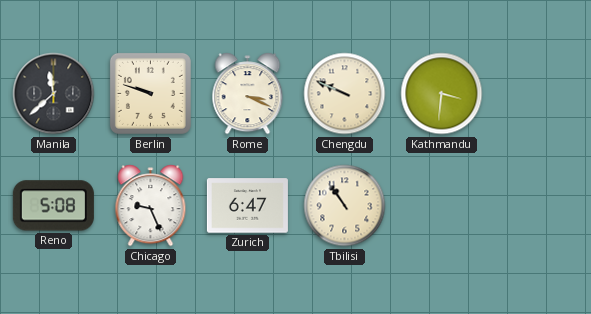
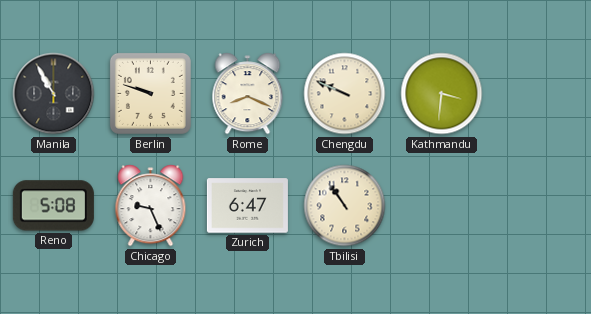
Manila: 11:38 -> 10:55
Rome: 3:19 -> 8:19
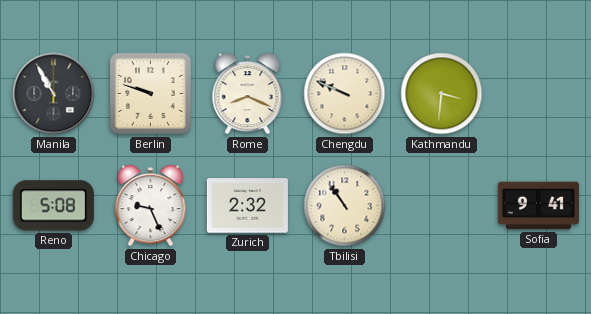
Zurich: 6:47 -> 2:32
Sofia: none -> 9:41
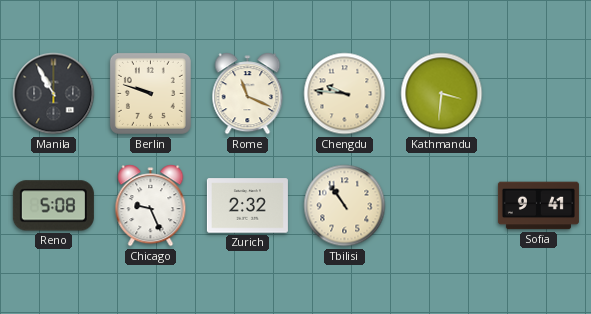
Rome: 8:19 -> 11:19
Chengdu: 9:49 -> 9:46
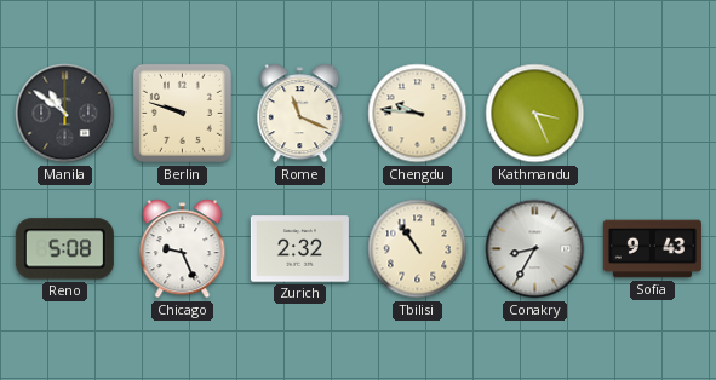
Manila: 10:55 -> 10:51
Kathmandu: 3:31 -> 3:26
Conakry: none -> 8:35
Sofia: 9:41 -> 9:43
